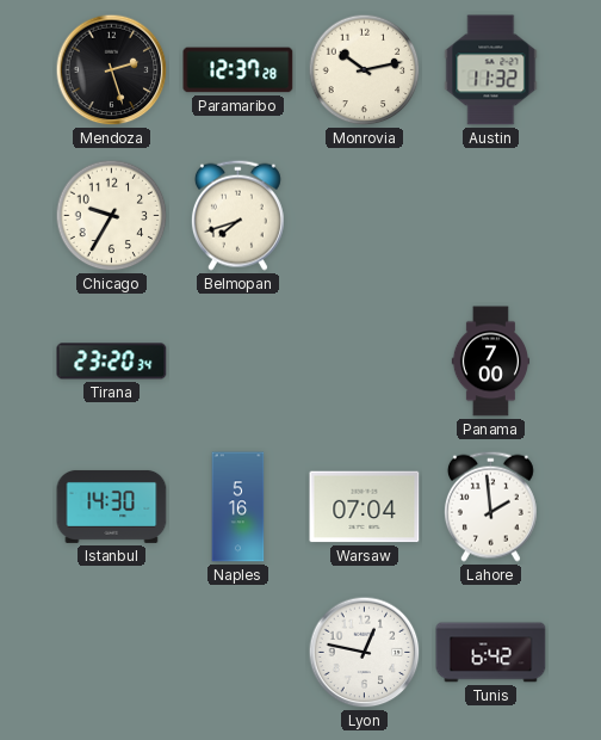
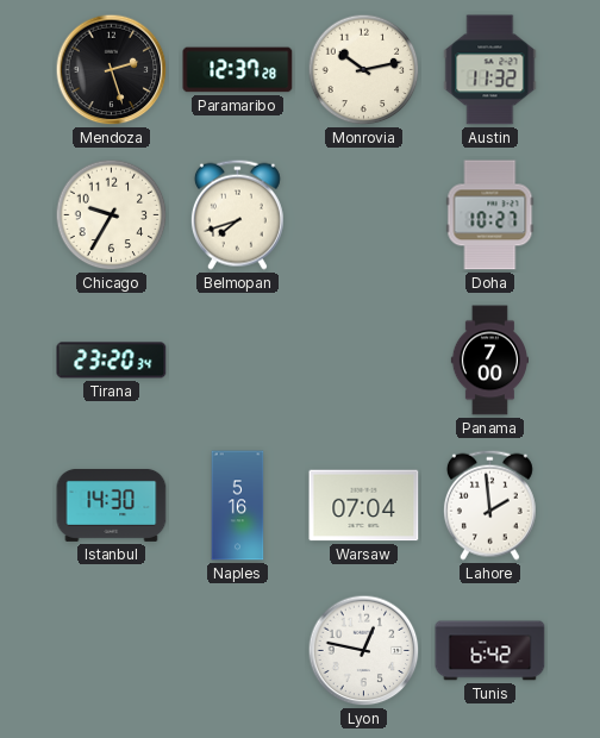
Doha: none -> 10:27
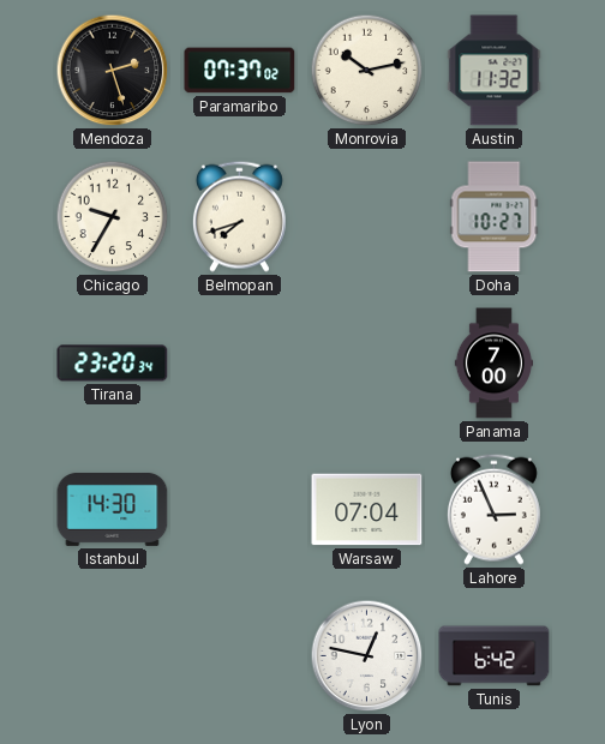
Paramaribo: 12:37 -> 07:37
Naples: 5:16 -> none
Lahore: 1:59 -> 2:56
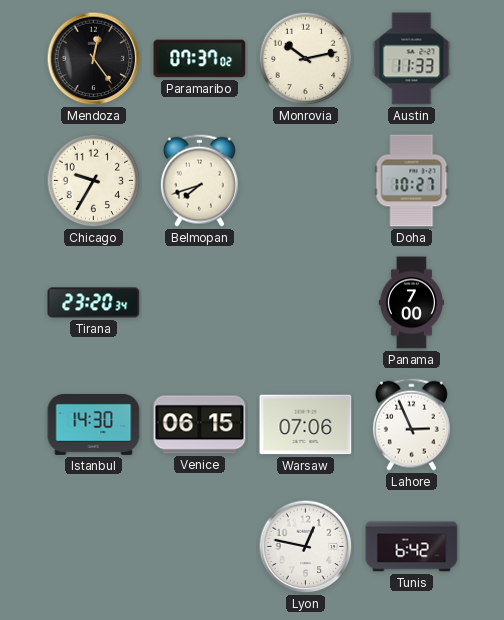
Mendoza: 2:27 -> 12:24
Austin: 11:32 -> 11:33
Venice: none -> 06:15
Warsaw: 07:04 -> 07:06
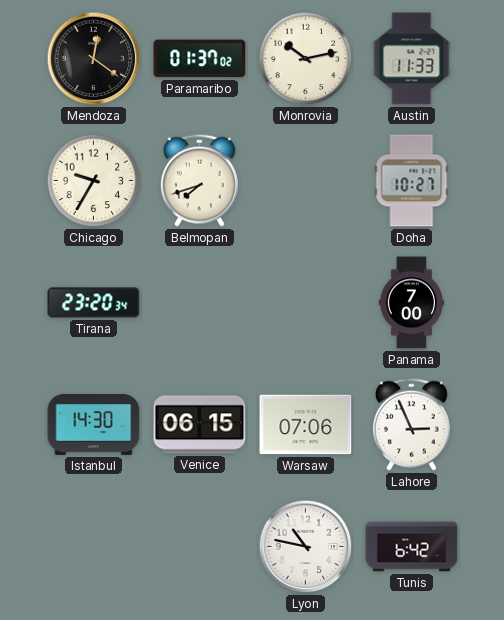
Mendoza: 12:24 -> 12:21
Paramaribo: 07:37 -> 01:37
Lyon: 12:47 -> 10:47
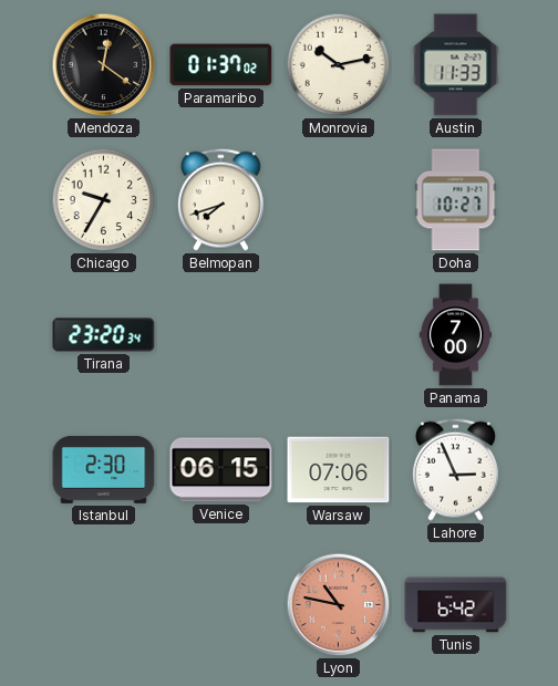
Istanbul: 14:30 -> 2:30
Lyon dial: white -> salmon
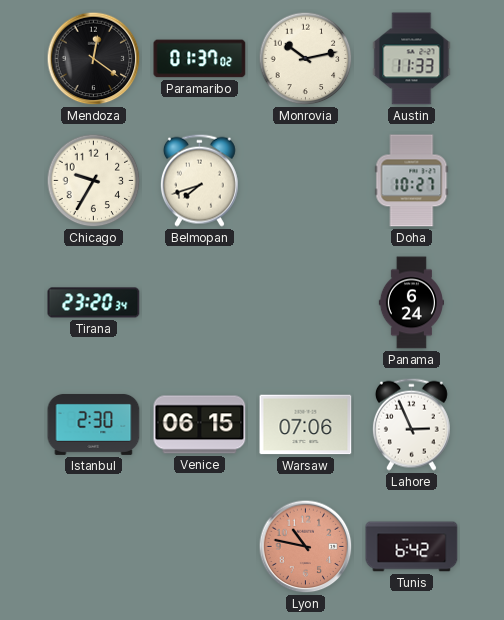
Panama: 7:00 -> 6:24
